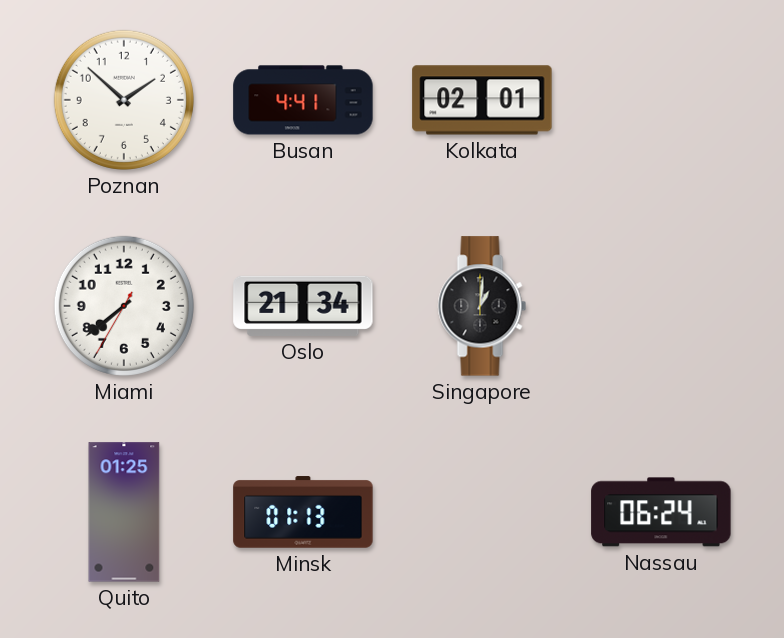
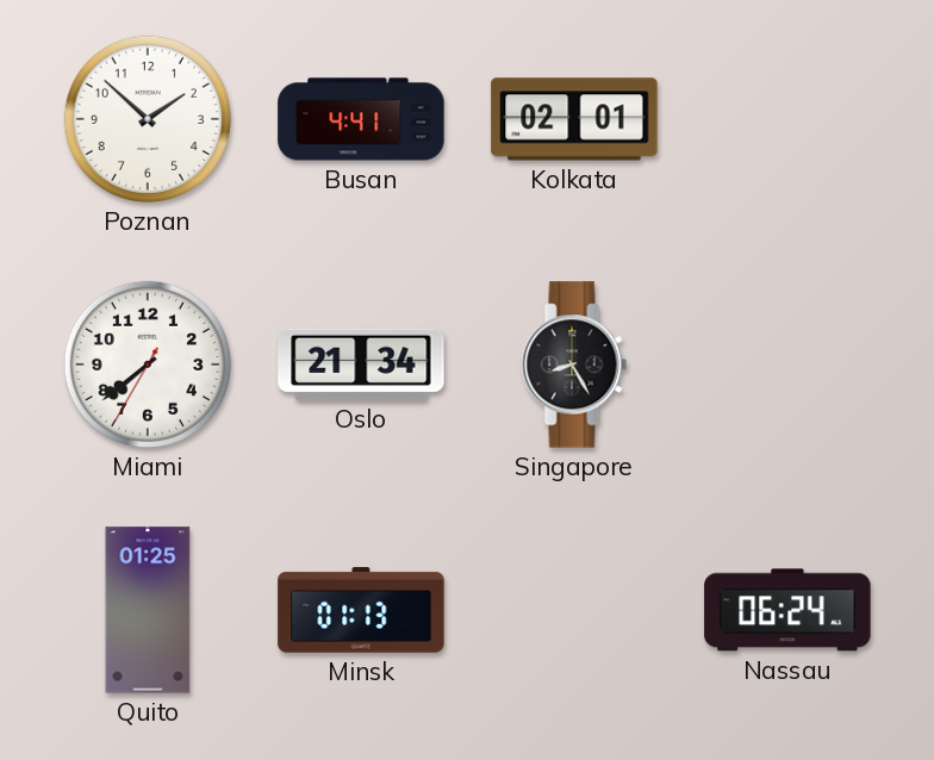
Singapore: 1:01 -> 8:25
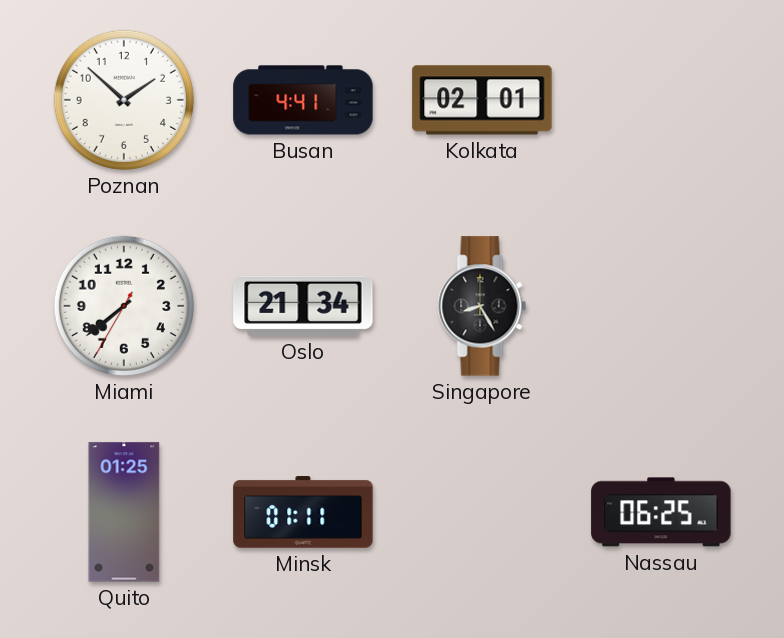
Minsk: 01:13 -> 01:11
Nassau: 06:24 -> 06:25
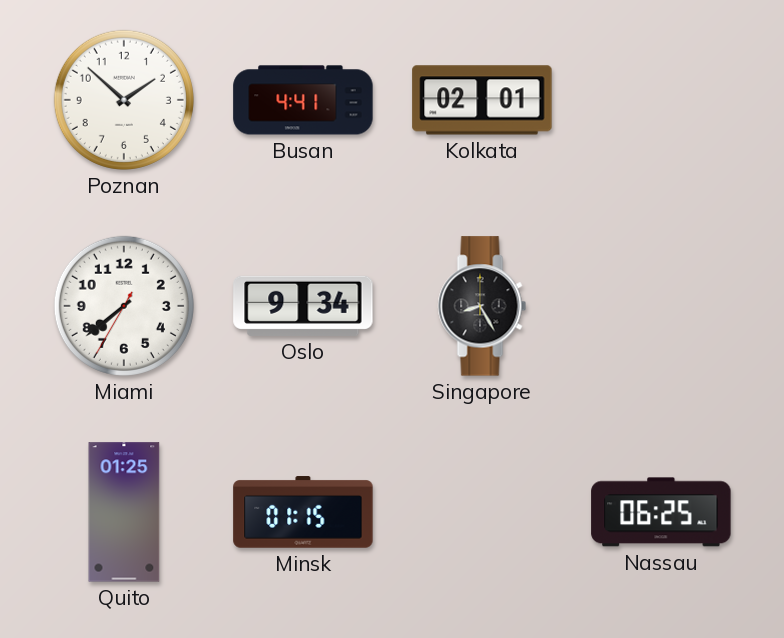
Oslo: 21:34 -> 9:34
Minsk: 01:11 -> 01:15
